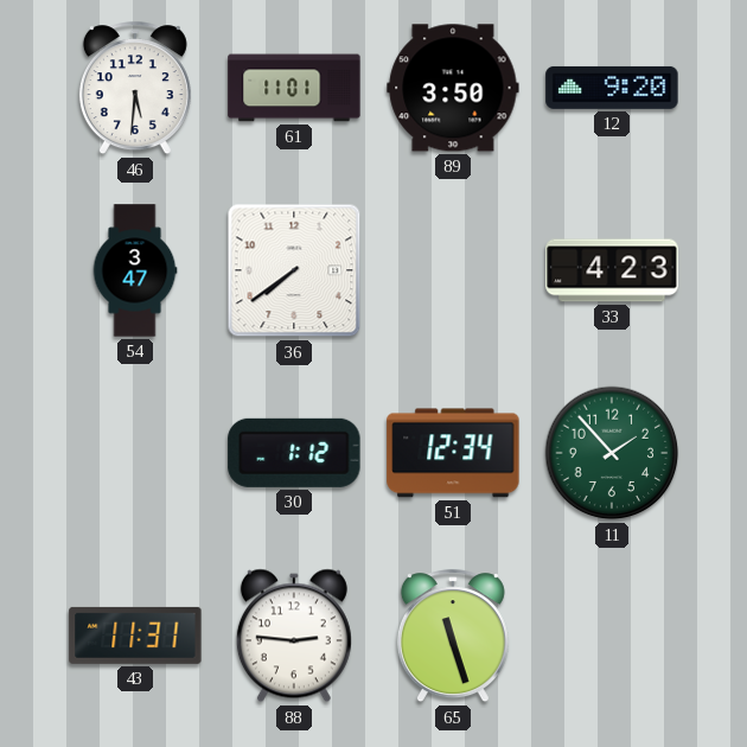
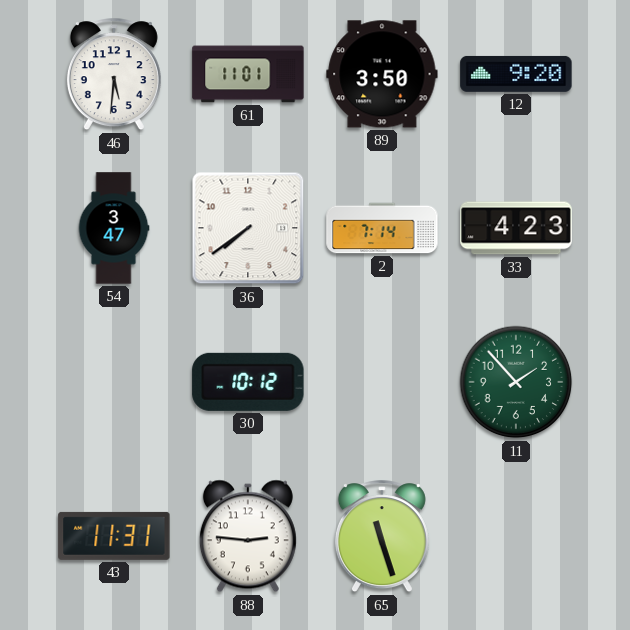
2: none -> 7:14
30: 1:12 -> 10:12
51: 12:34 -> none
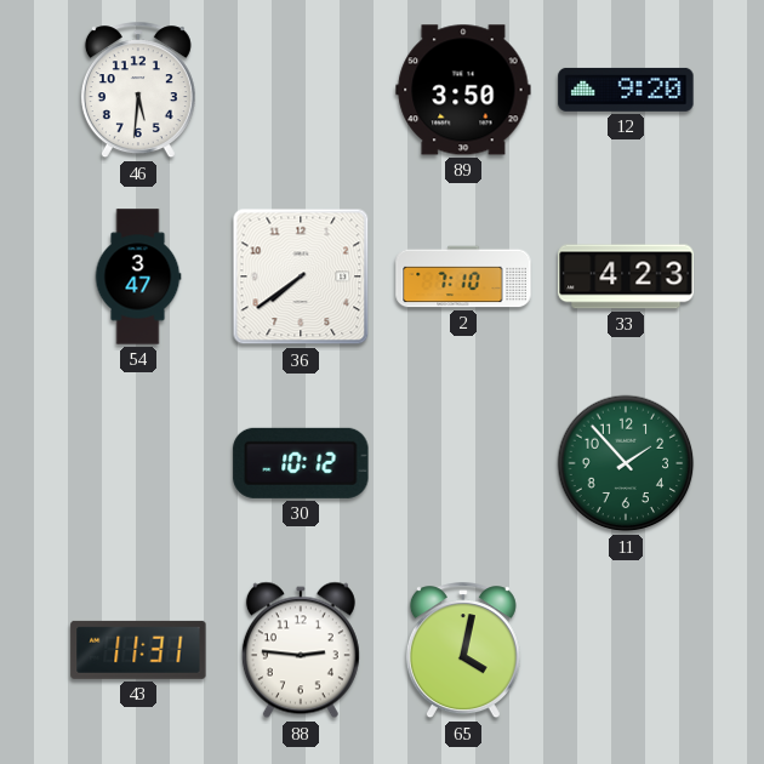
61: 11:01 -> none
2: 7:14 -> 7:10
65: 11:27 -> 4:02
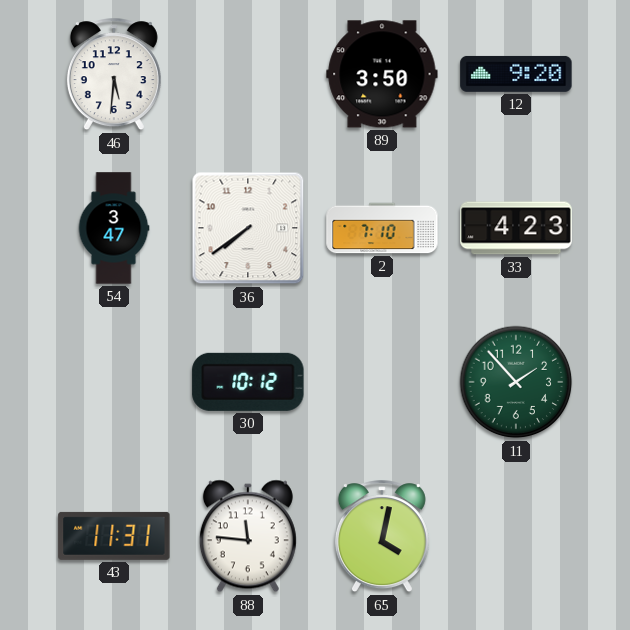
88: 2:46 -> 11:46
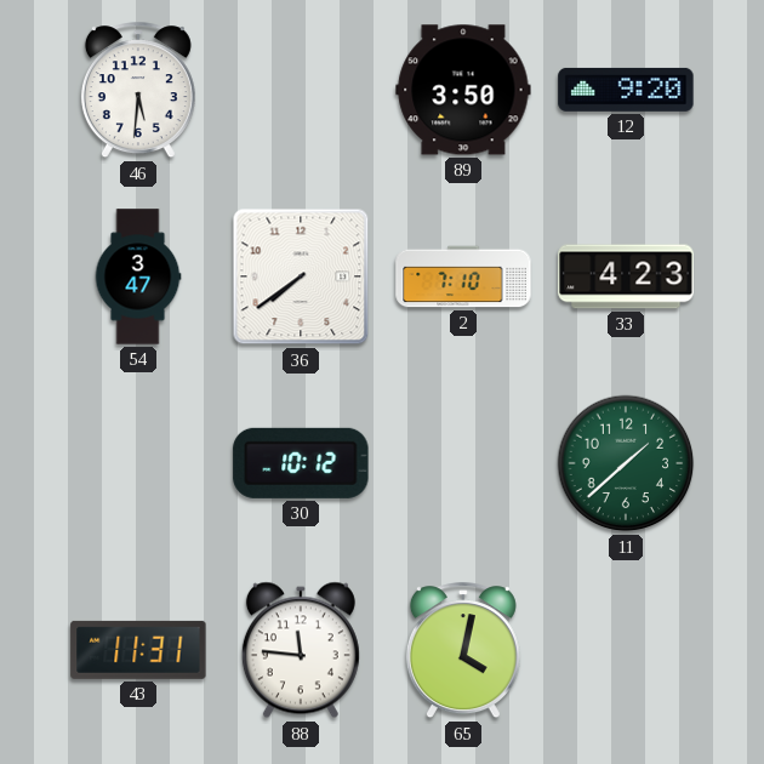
11: 1:53 -> 1:38
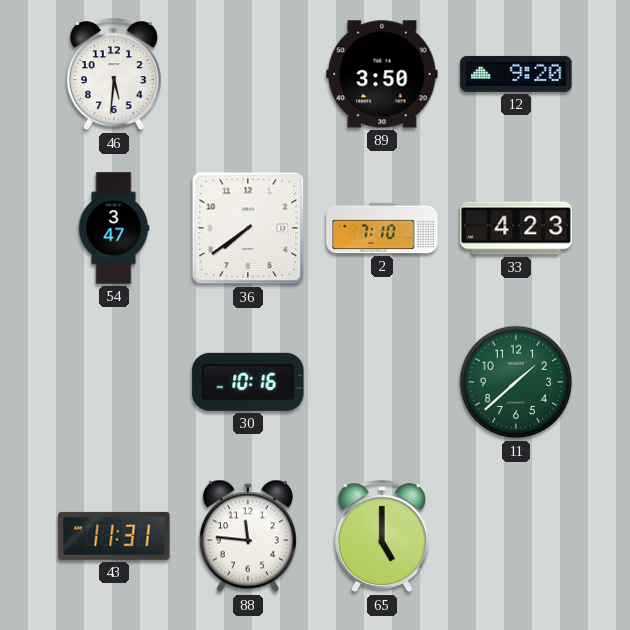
30: 10:12 -> 10:16
65: 4:02 -> 5:00
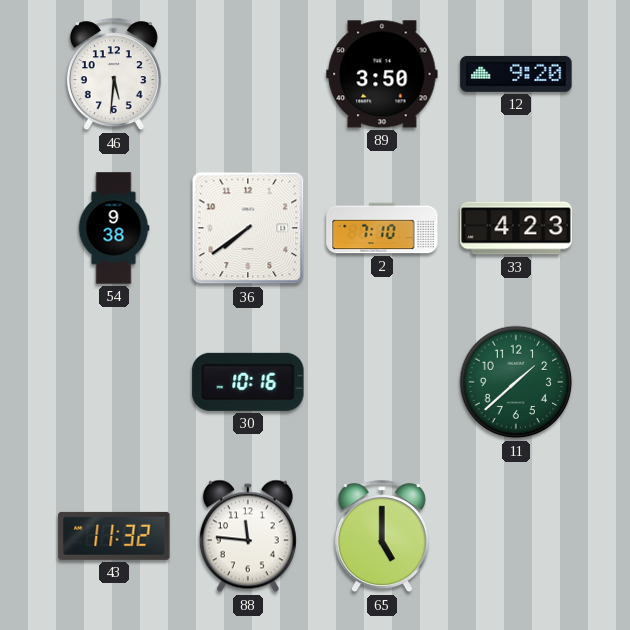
54: 3:47 -> 9:38
43: 11:31 -> 11:32
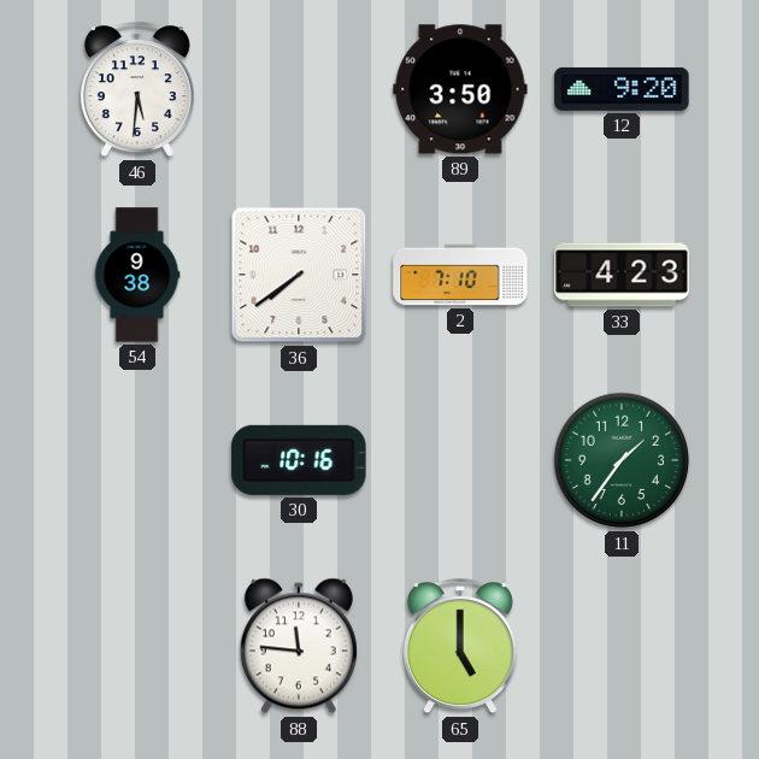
11: 1:38 -> 1:36
43: 11:32 -> none
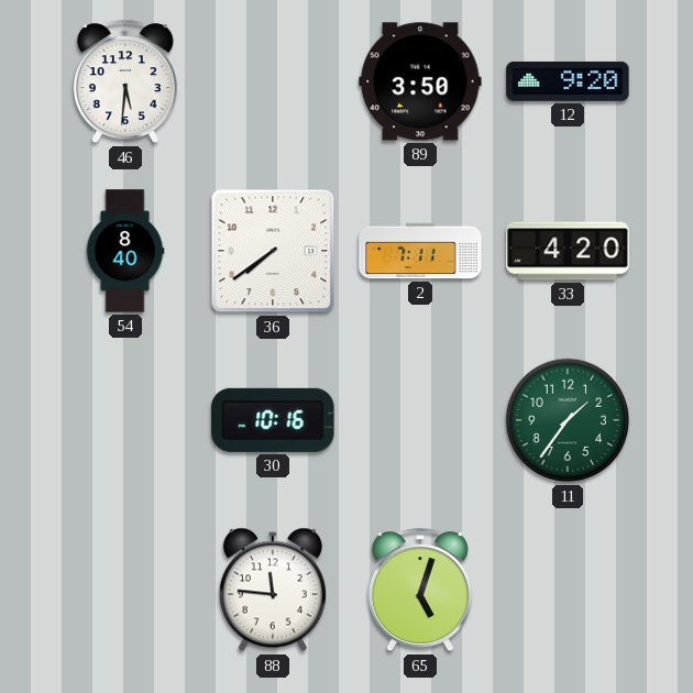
54: 9:38 -> 8:40
2: 7:10 -> 7:11
33: 4:23 -> 4:20
65: 5:00 -> 5:03
